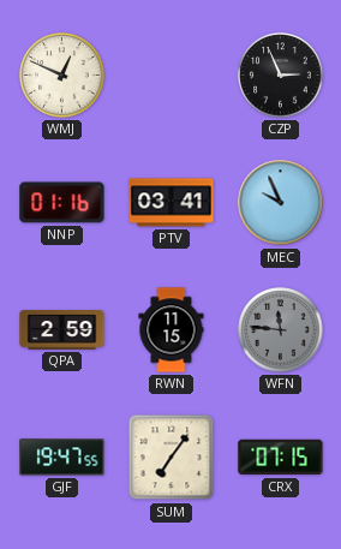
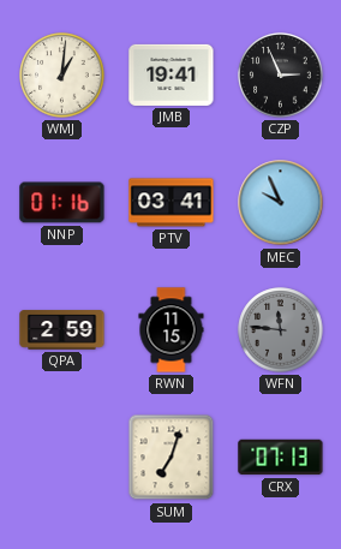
WMJ: 12:49 -> 1:01
JMB: none -> 19:41
GJF: 19:47 -> none
SUM: 7:06 -> 7:03
CRX: 07:15 -> 07:13
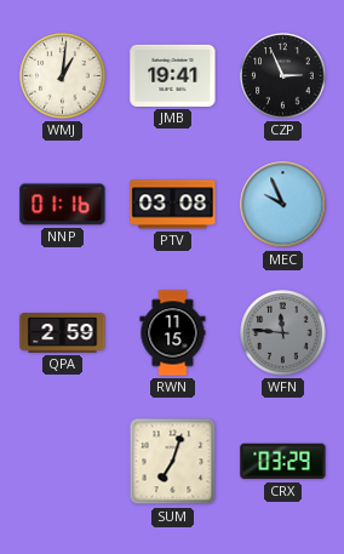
PTV: 03:41 -> 03:08
CRX: 07:13 -> 03:29
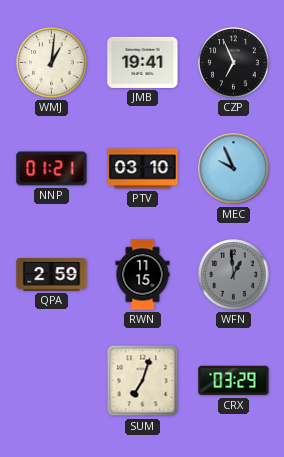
CZP: 2:56 -> 6:56
NNP: 01:16 -> 01:21
PTV: 03:08 -> 03:10
WFN: 11:46 -> 12:59
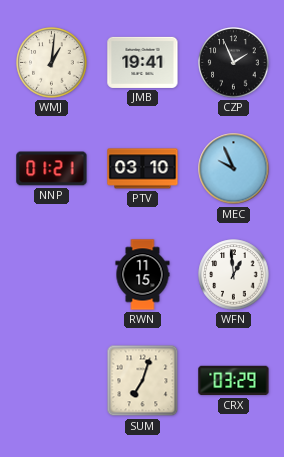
CZP: 6:56 -> 1:56
QPA: 2:59 -> none
WFN dial: grey -> white
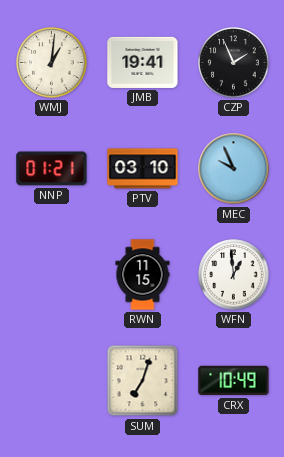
CRX: 03:29 -> 10:49
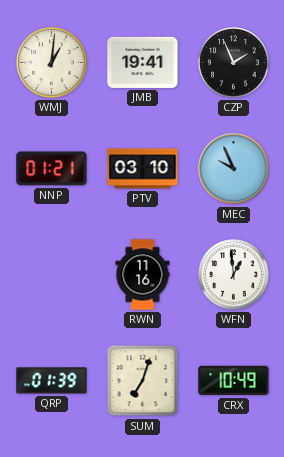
RWN: 11:15 -> 11:16
QRP: none -> 01:39
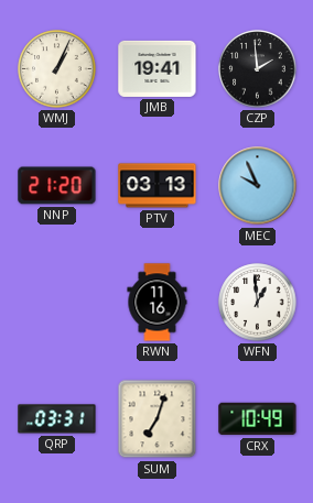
WMJ: 1:01 -> 1:04
CZP: 1:56 -> 1:59
NNP: 01:21 -> 21:20
PTV: 03:10 -> 03:13
QRP: 01:39 -> 03:31
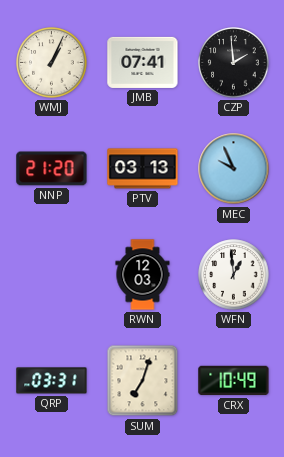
JMB: 19:41 -> 07:41
RWN: 11:16 -> 12:03
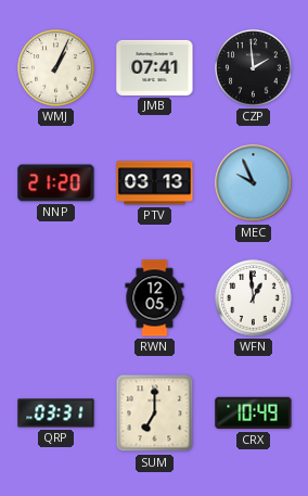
RWN: 12:03 -> 12:05
SUM: 7:03 -> 7:00
